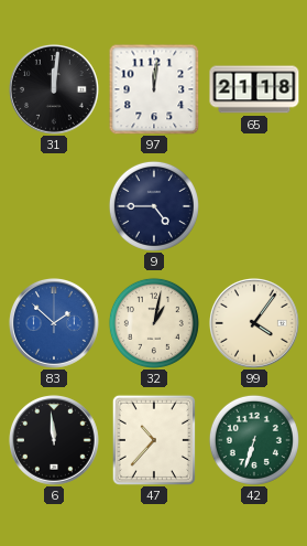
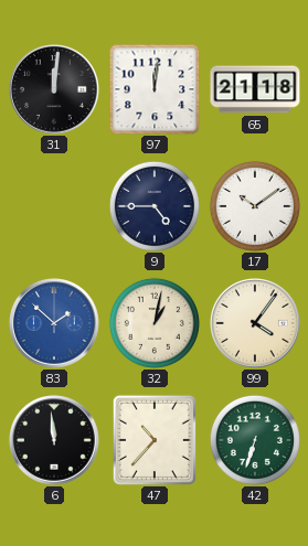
17: none -> 10:09
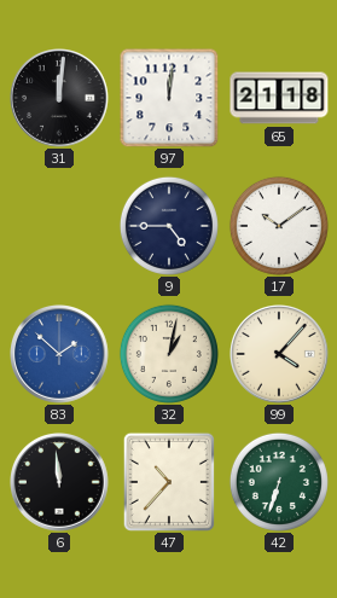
99: 4:06 -> 4:07
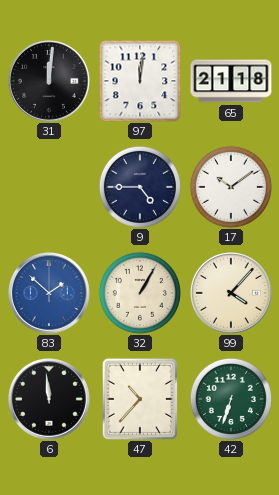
32: 1:02 -> 1:05
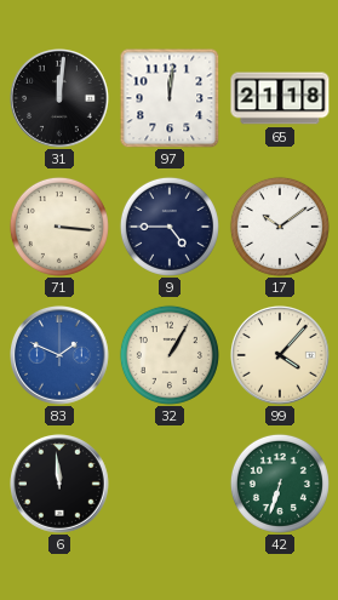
71: none -> 3:16
83: 1:52 -> 1:49
47: 10:37 -> none
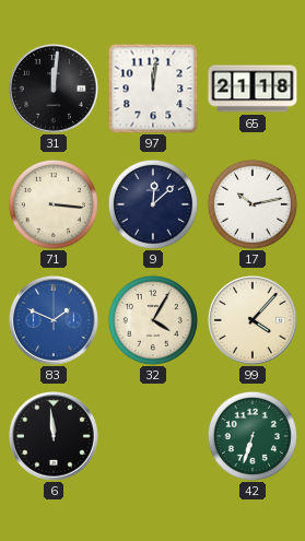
9: 4:45 -> 12:08
17: 10:09 -> 10:13
32: 1:05 -> 4:05
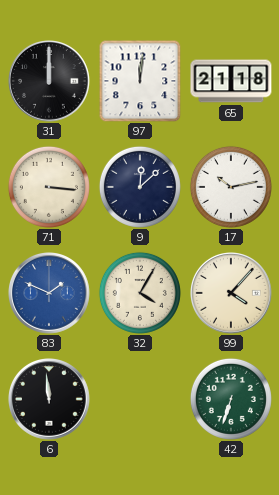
31: 12:01 -> 12:00
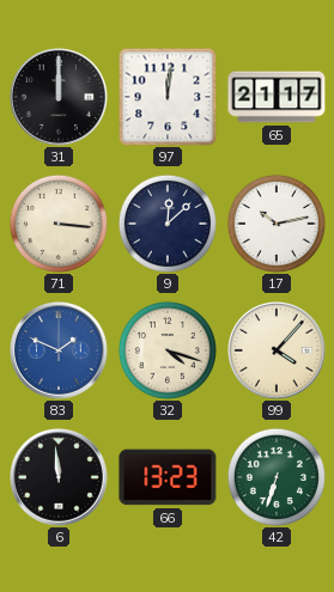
65: 21:18 -> 21:17
32: 4:05 -> 4:18
66: none -> 13:23
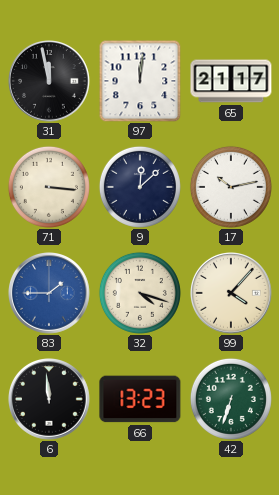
31: 12:00 -> 11:58
83: 1:49 -> 1:45
